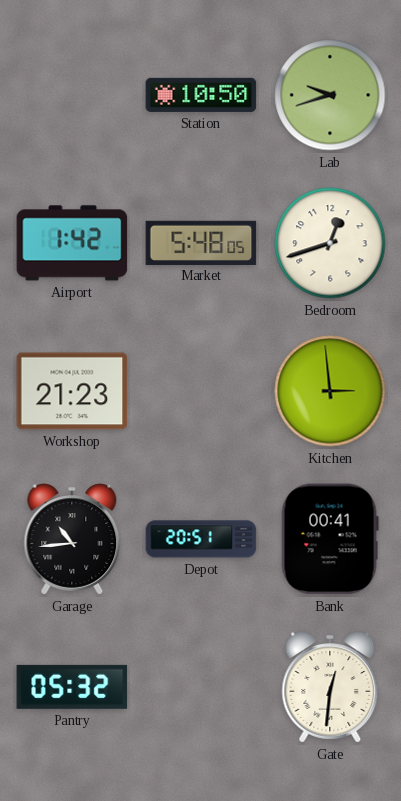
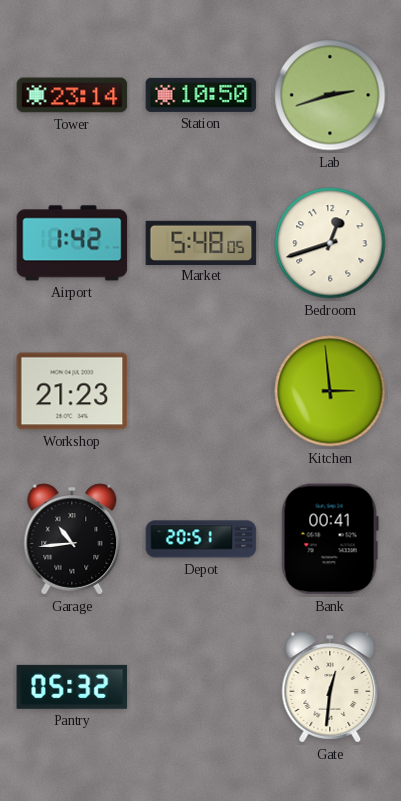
Tower: none -> 23:14
Lab: 9:42 -> 2:42
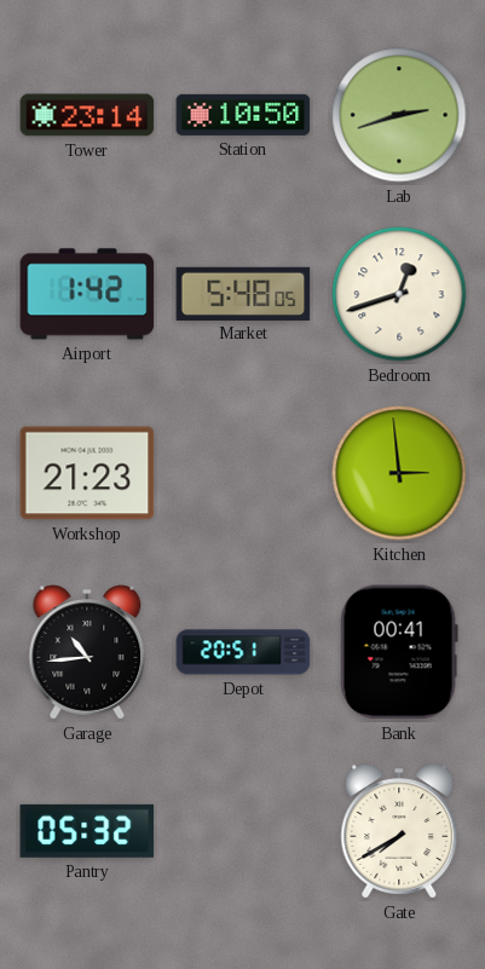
Gate: 12:31 -> 7:40
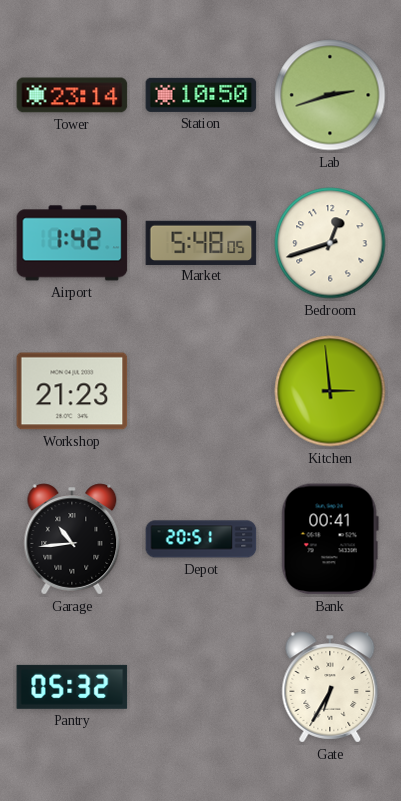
Gate: 7:40 -> 6:35
